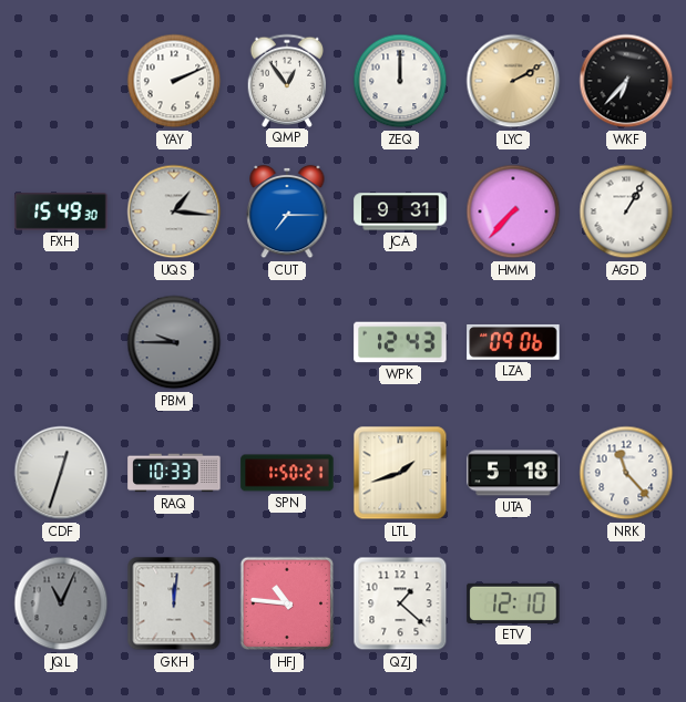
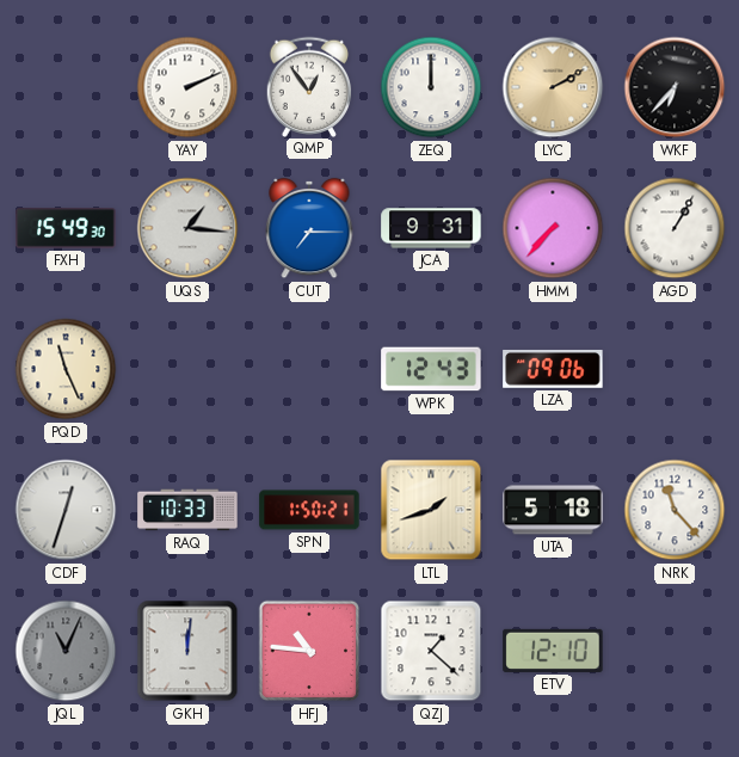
PQD: none -> 11:26
PBM: 9:45 -> none
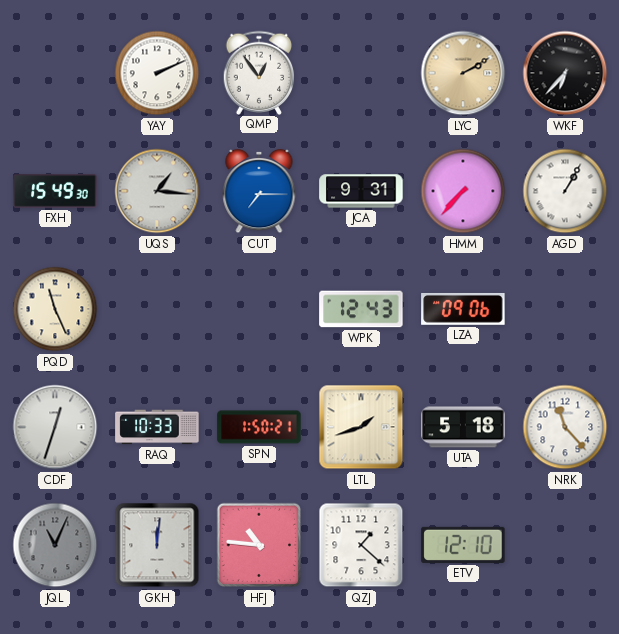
ZEQ: 12:00 -> none
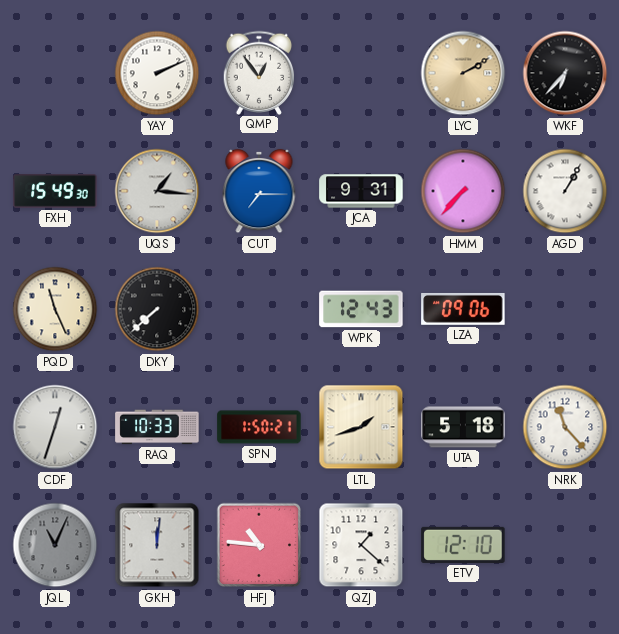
DKY: none -> 7:38
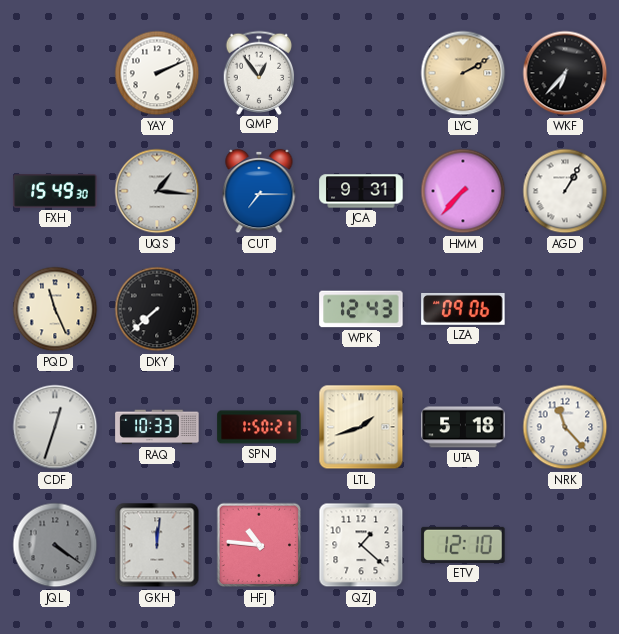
JQL: 11:04 -> 4:21
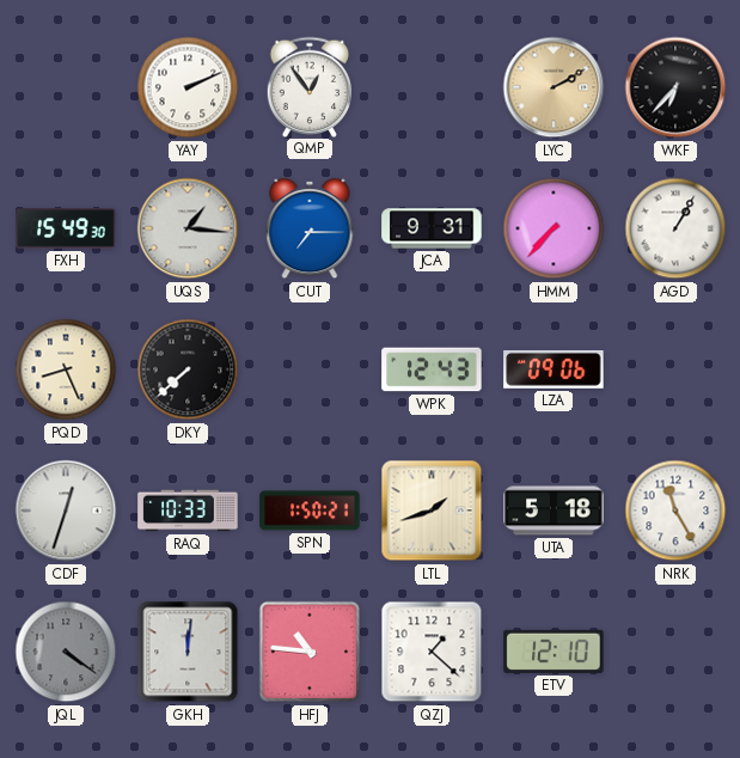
PQD: 11:26 -> 8:26
NRK: 11:23 -> 11:25
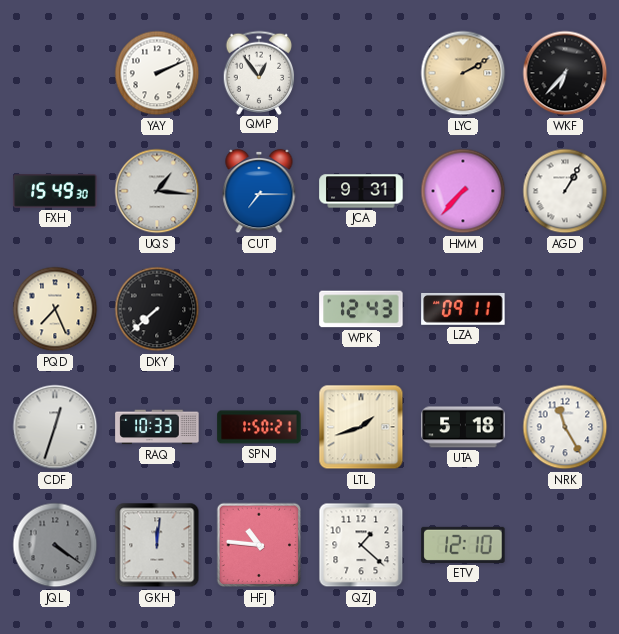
PQD: 8:26 -> 7:26
LZA: 09:06 -> 09:11
